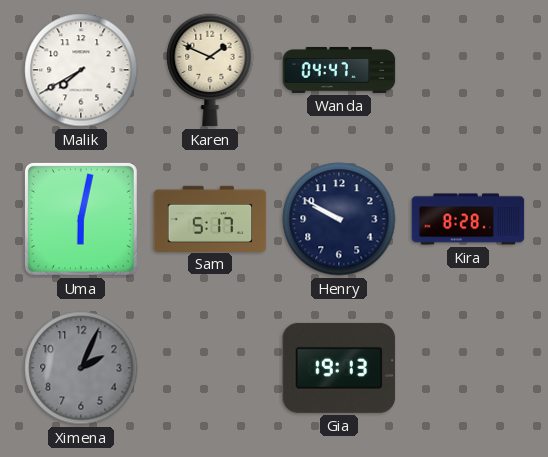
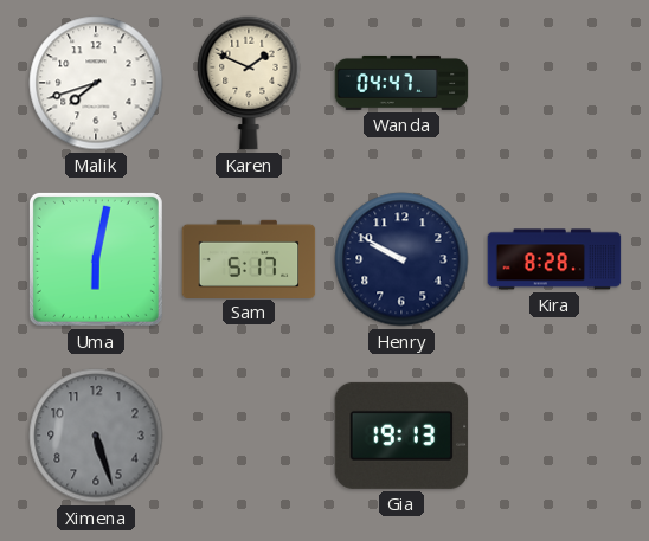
Malik: 7:40 -> 7:42
Ximena: 2:04 -> 5:27
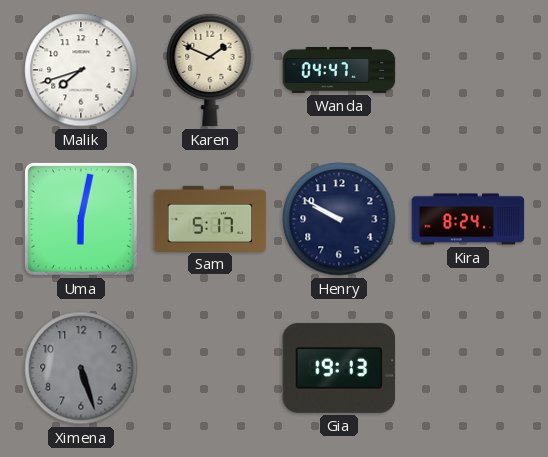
Kira: 8:28 -> 8:24
